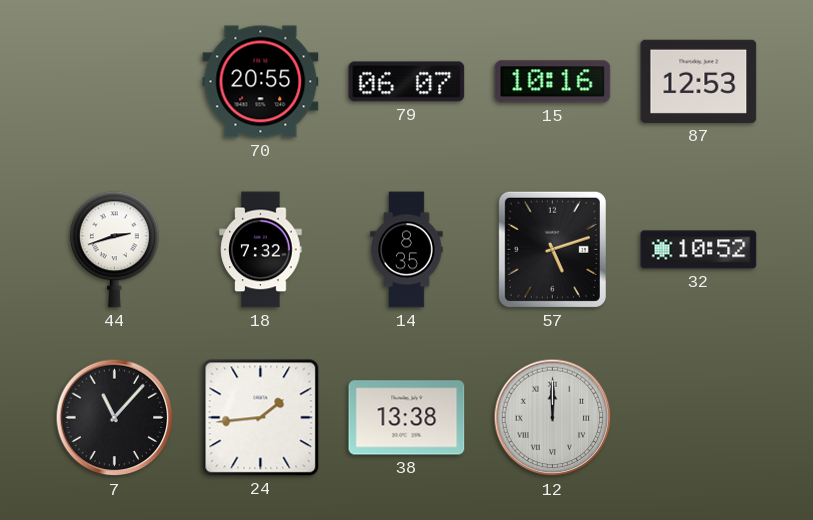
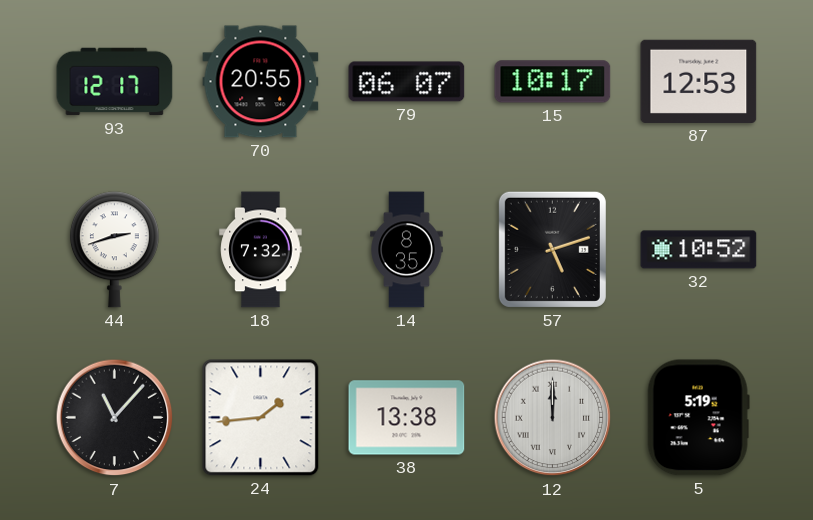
93: none -> 12:17
15: 10:16 -> 10:17
5: none -> 5:19
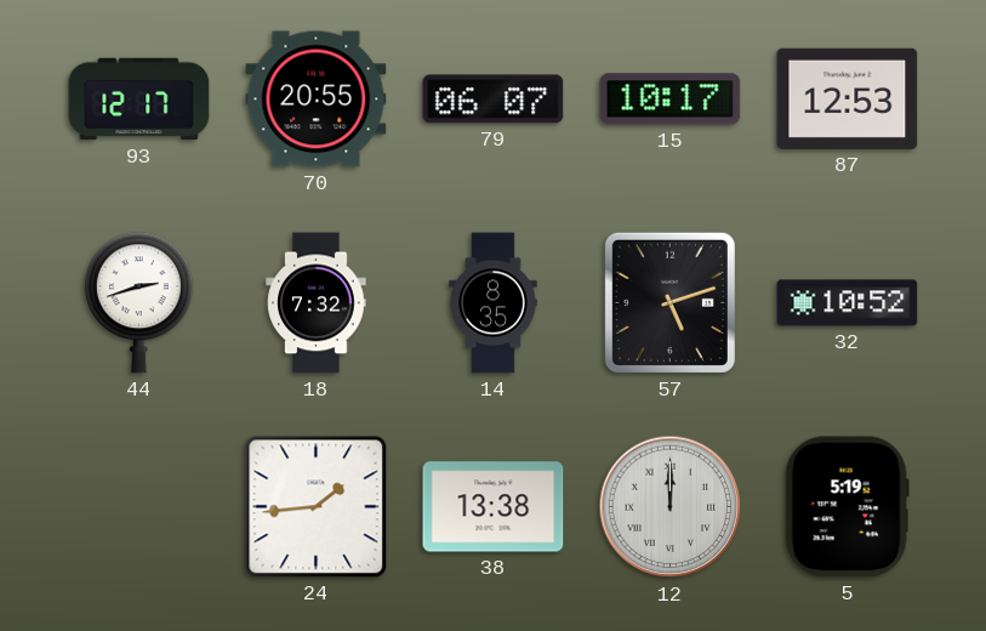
7: 11:07 -> none
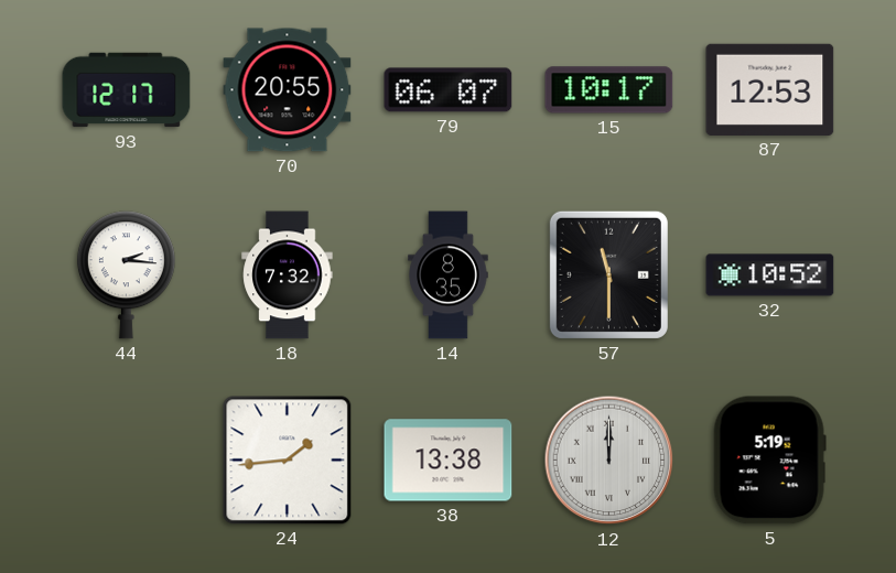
44: 2:42 -> 2:16
57: 5:12 -> 11:30
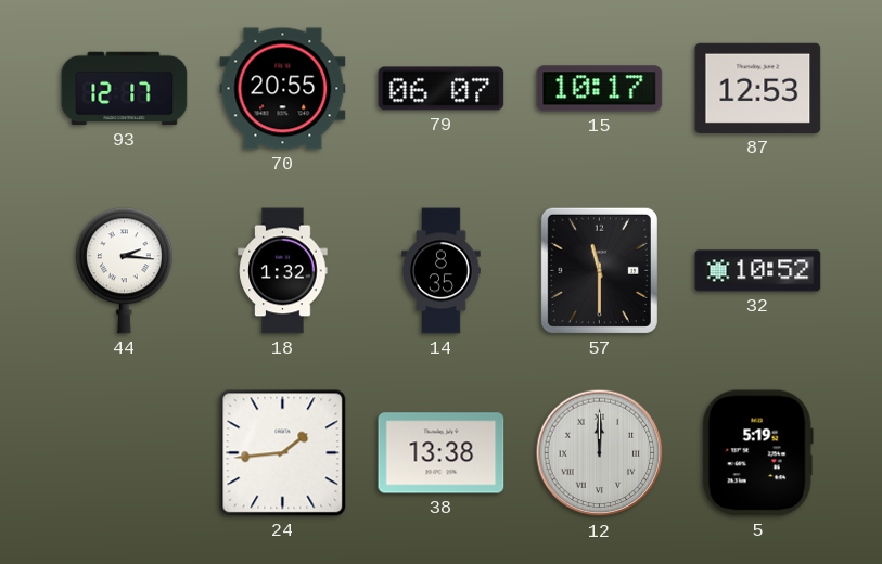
18: 7:32 -> 1:32
